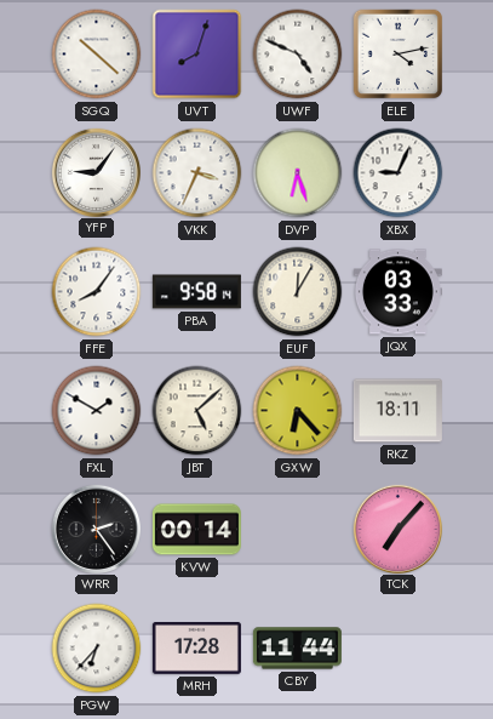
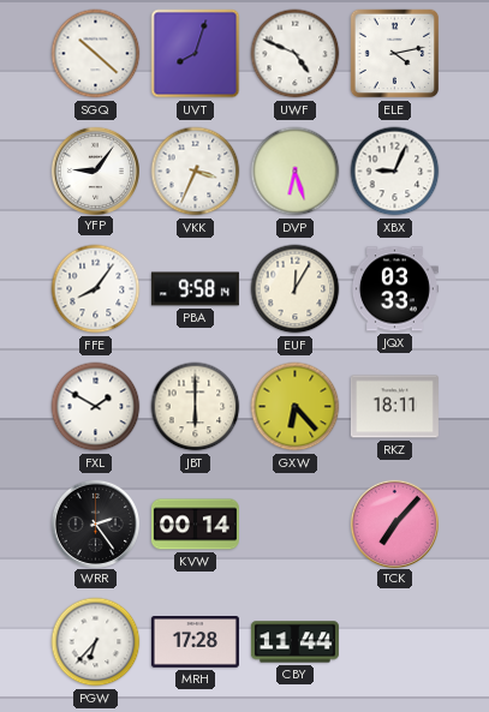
JBT: 5:08 -> 6:00
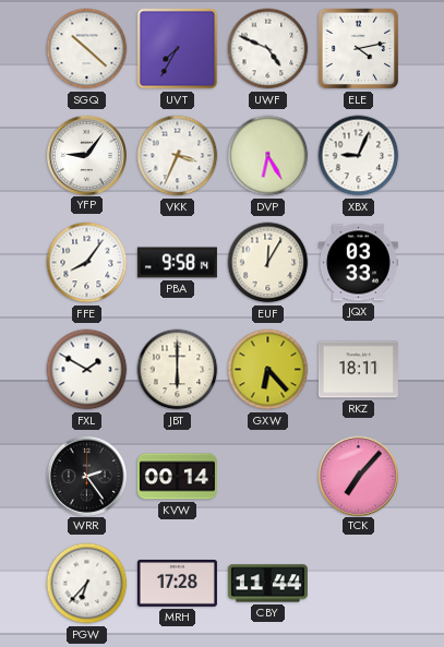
UVT: 8:03 -> 7:35
DVP: 6:27 -> 6:25
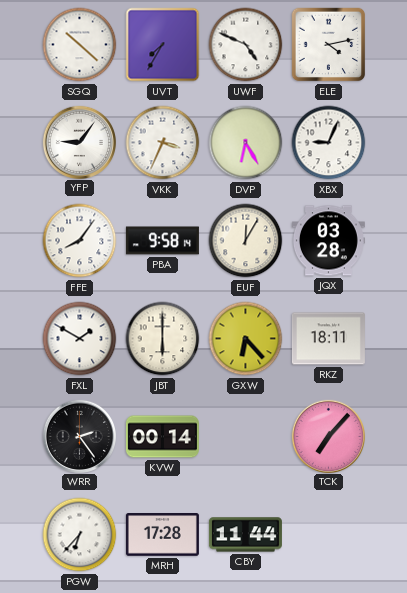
JQX: 03:33 -> 03:28
